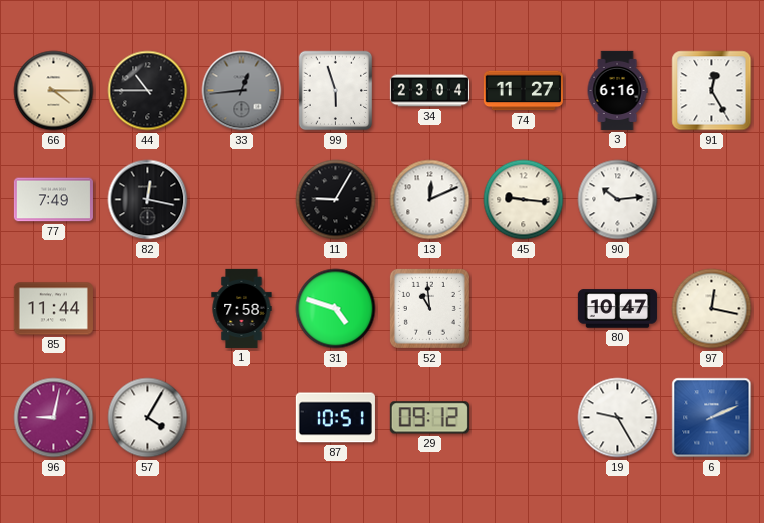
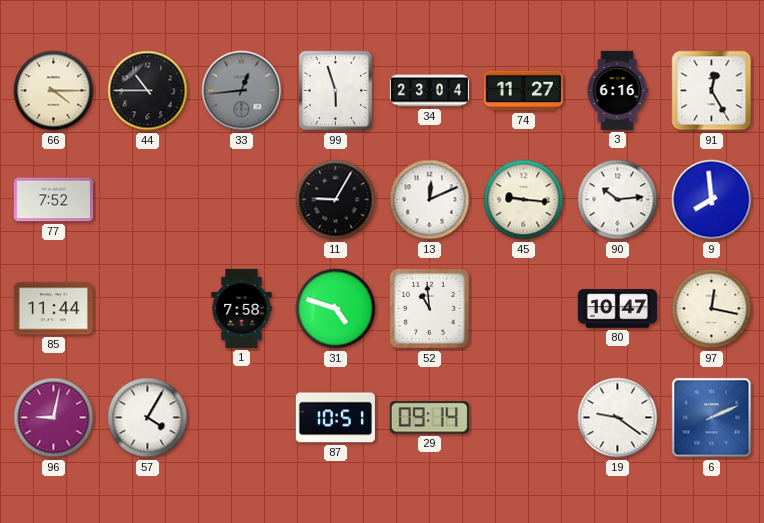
77: 7:49 -> 7:52
82: 12:17 -> none
9: none -> 7:59
29: 09:12 -> 09:14
19: 9:25 -> 9:21
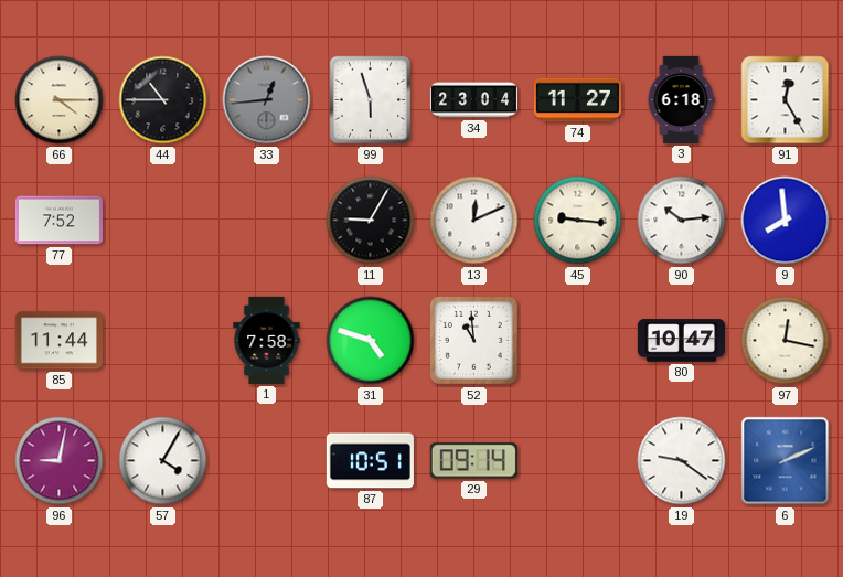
3: 6:16 -> 6:18
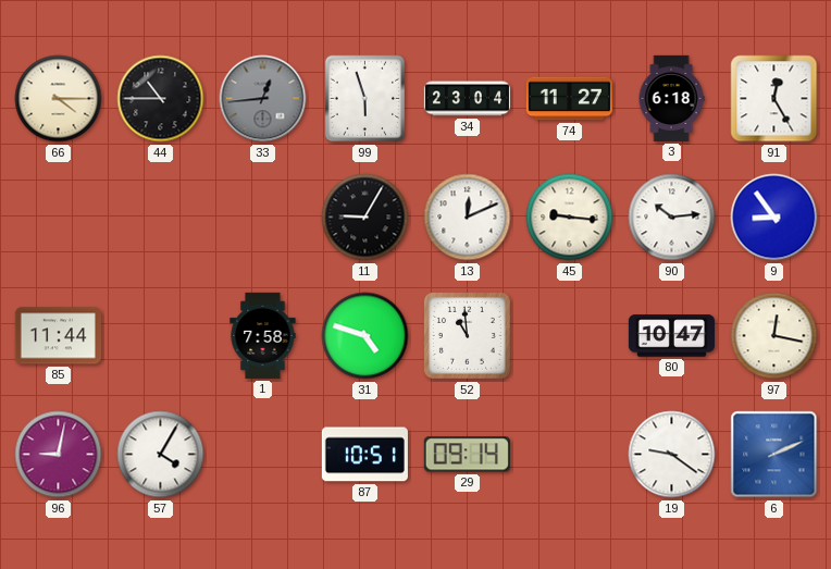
77: 7:52 -> none
9: 7:59 -> 8:54
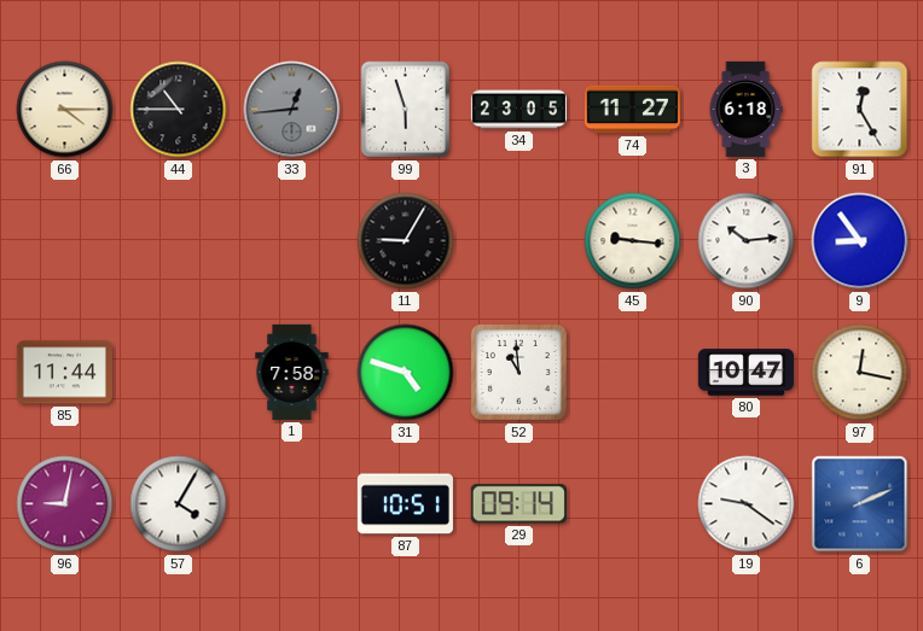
34: 23:04 -> 23:05
13: 12:11 -> none
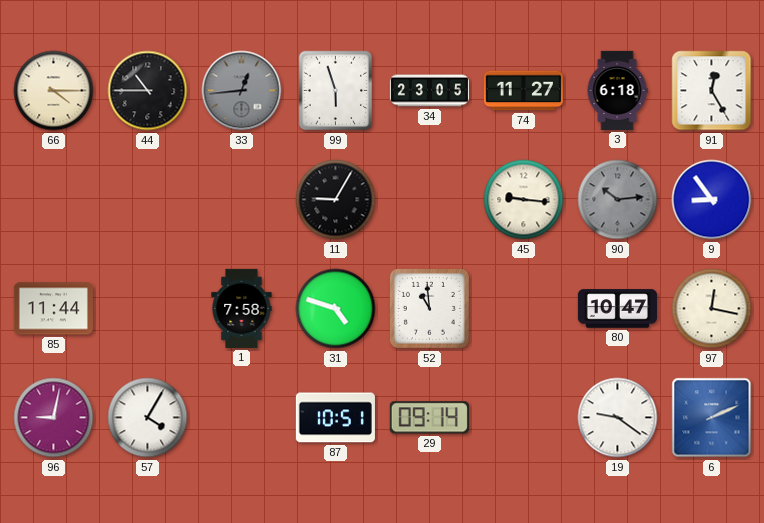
90 dial: white -> grey
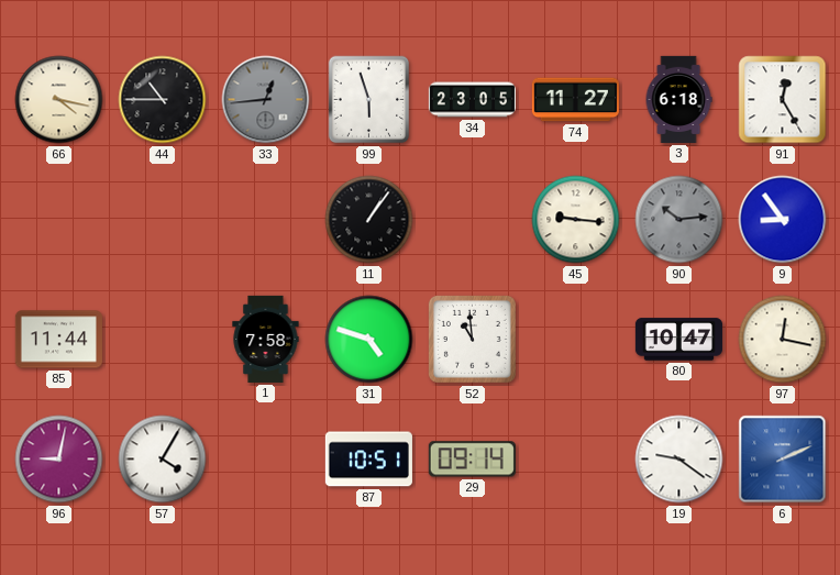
66: 4:15 -> 4:17
11: 9:05 -> 1:06
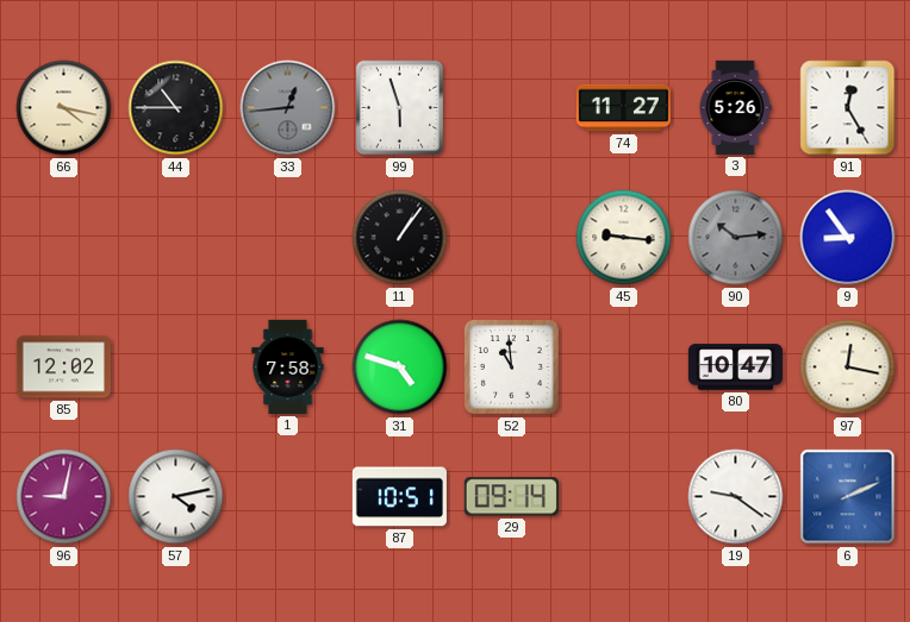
34: 23:05 -> none
3: 6:18 -> 5:26
85: 11:44 -> 12:02
57: 4:05 -> 4:13
